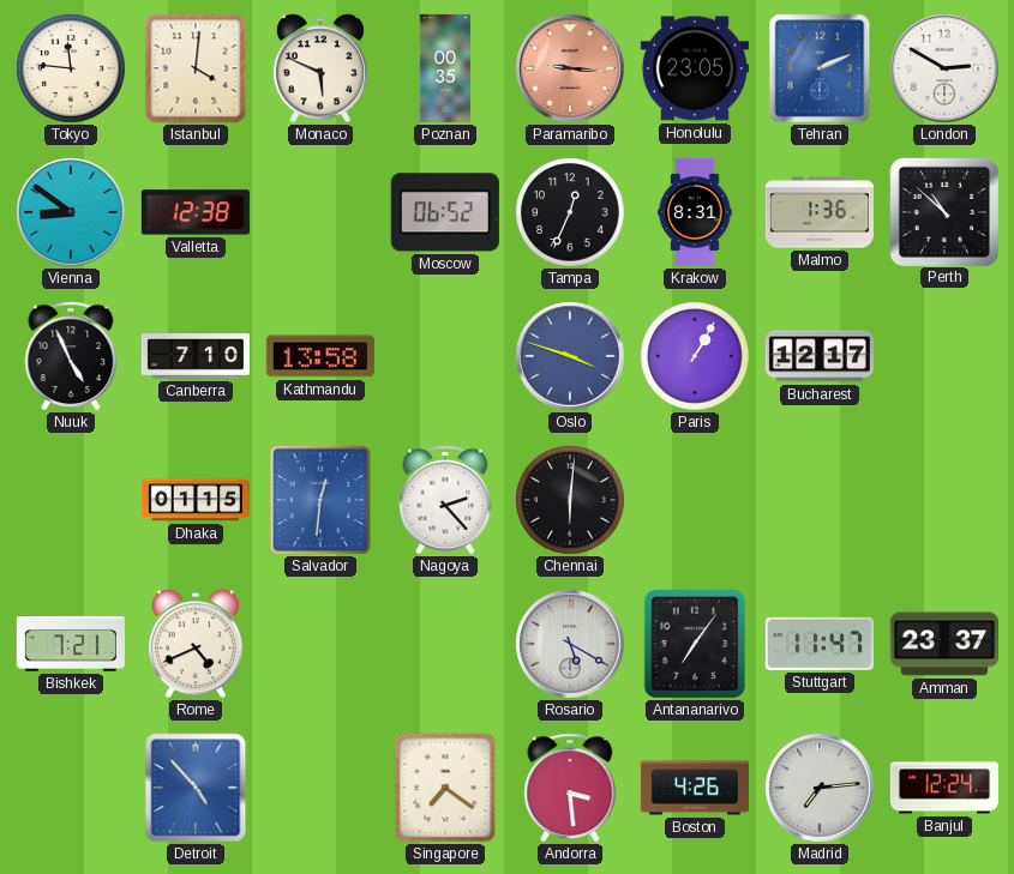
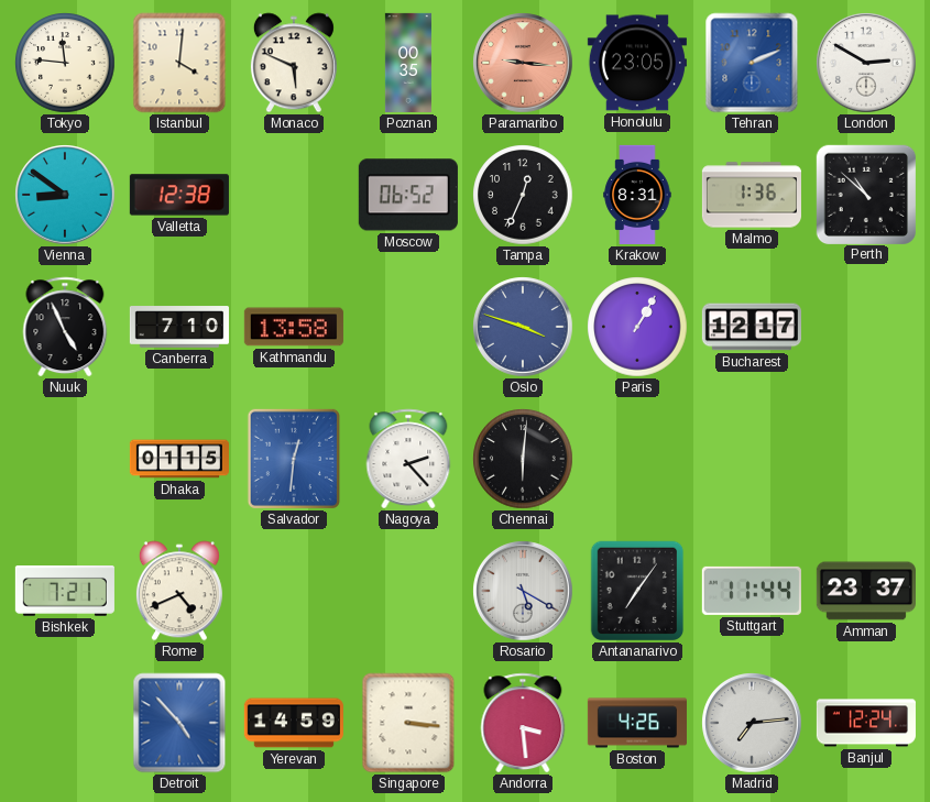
Stuttgart: 11:47 -> 11:44
Yerevan: none -> 14:59
Singapore: 7:21 -> 3:16
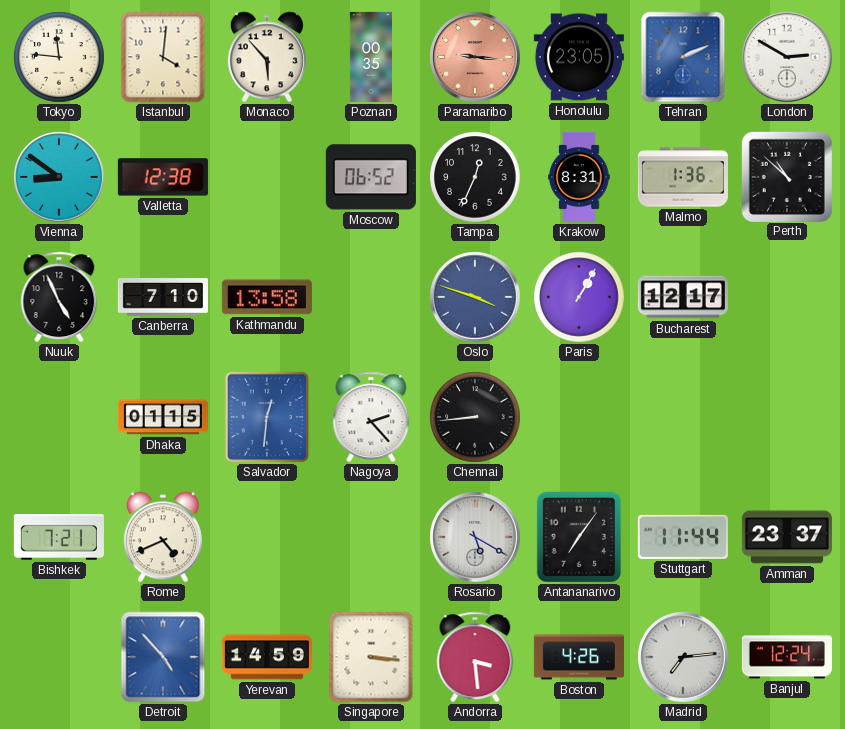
Monaco: 5:49 -> 5:53
Chennai: 6:01 -> 8:44
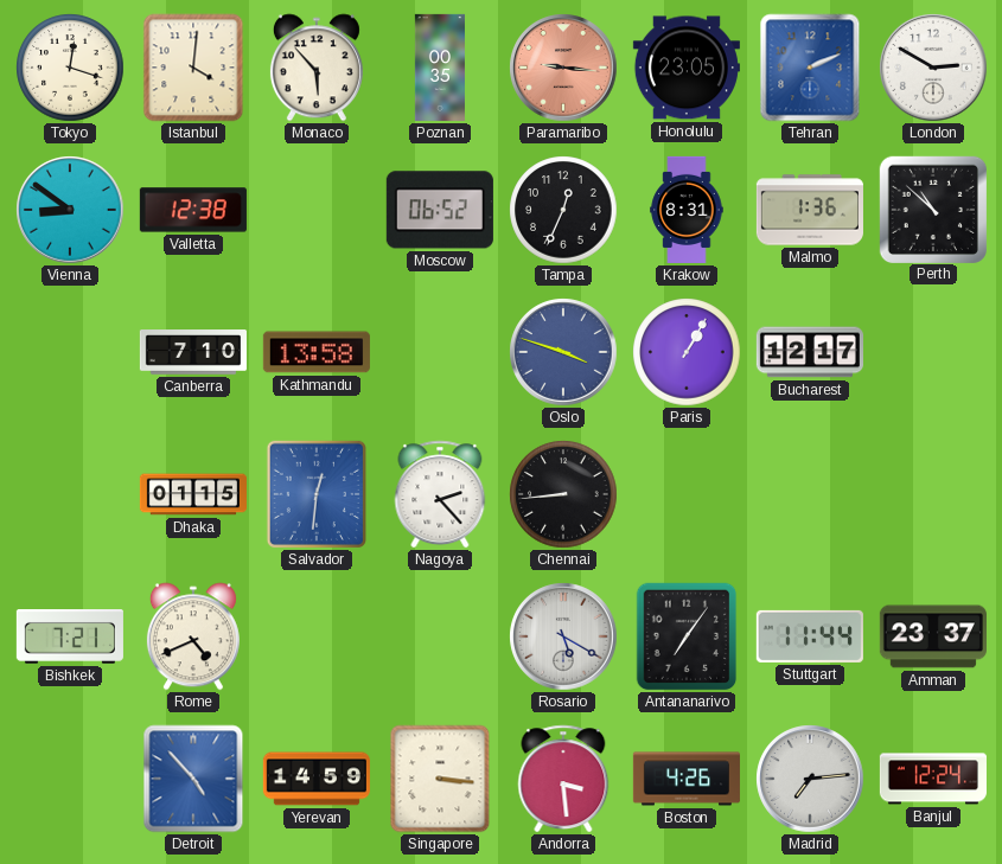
Tokyo: 11:46 -> 12:18
Nuuk: 4:56 -> none
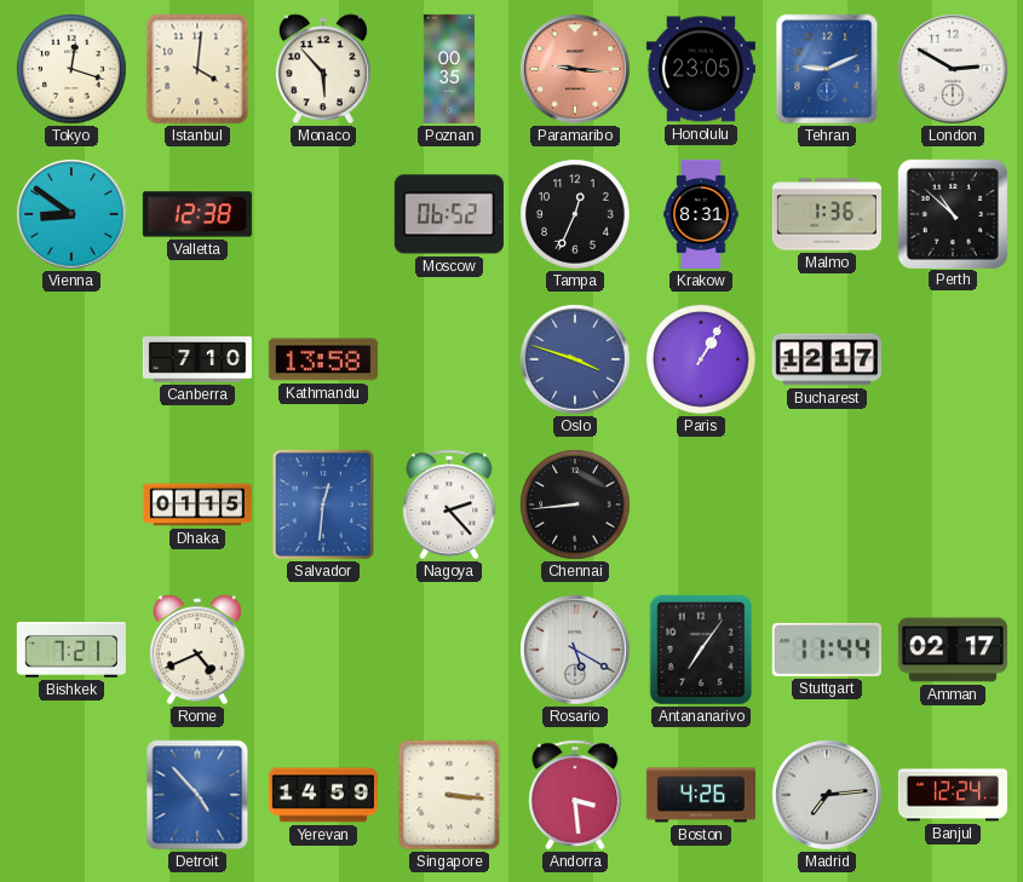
Tehran: 2:11 -> 9:11
Amman: 23:37 -> 02:17
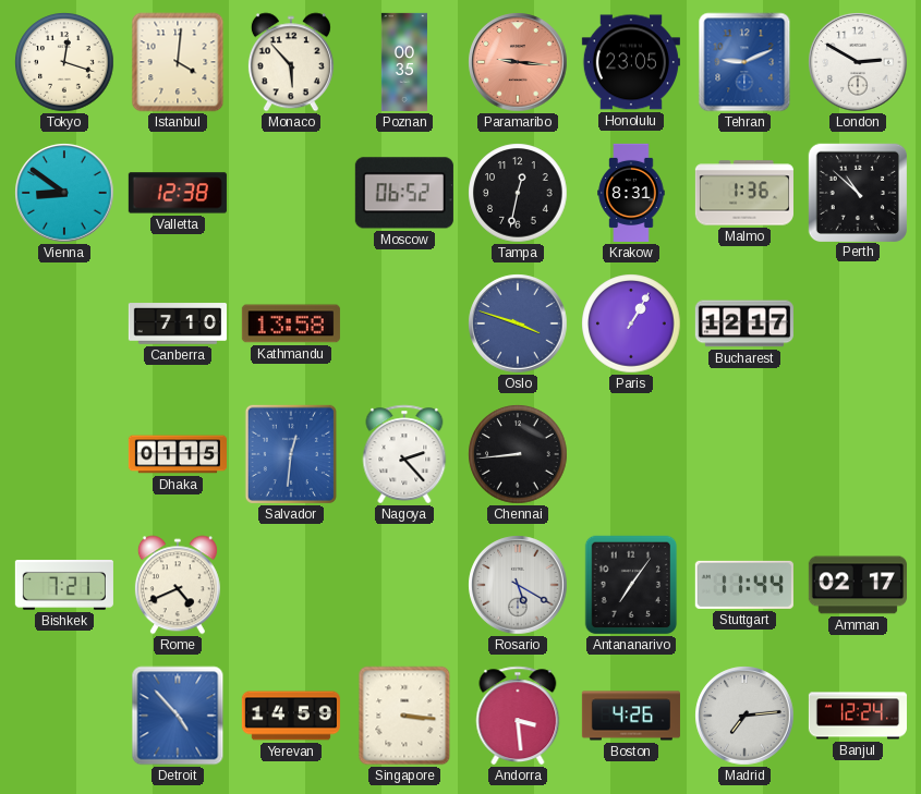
Tampa: 12:34 -> 12:32
